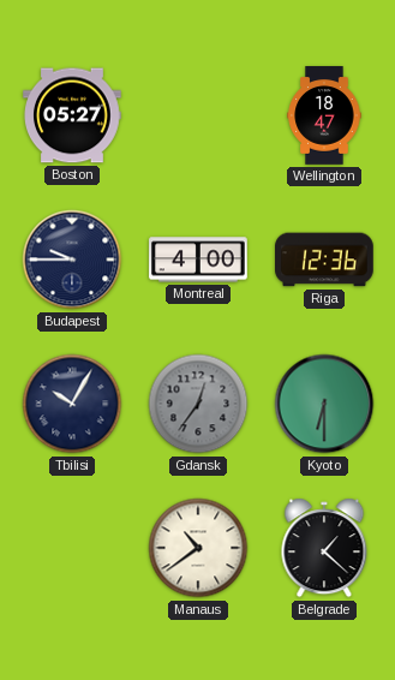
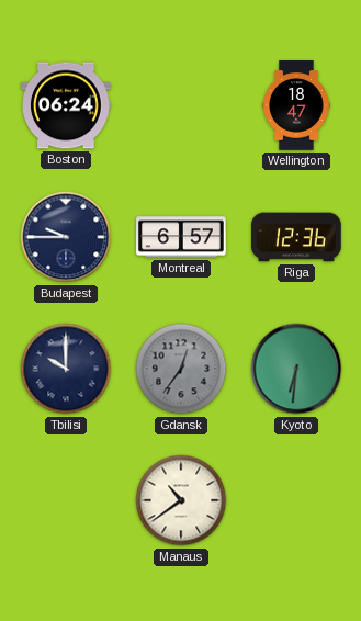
Boston: 05:27 -> 06:24
Montreal: 4:00 -> 6:57
Tbilisi: 10:05 -> 10:00
Kyoto: 6:30 -> 6:31
Belgrade: 1:22 -> none
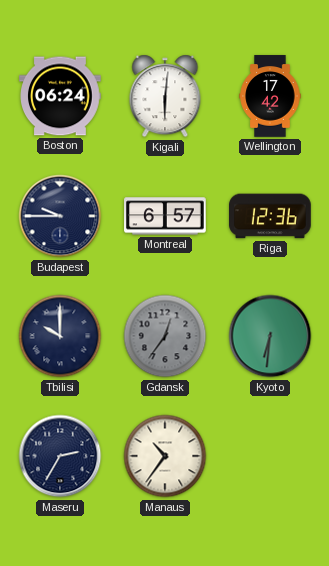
Kigali: none -> 6:01
Wellington: 18:47 -> 17:42
Maseru: none -> 2:35
Manaus: 10:39 -> 10:36
